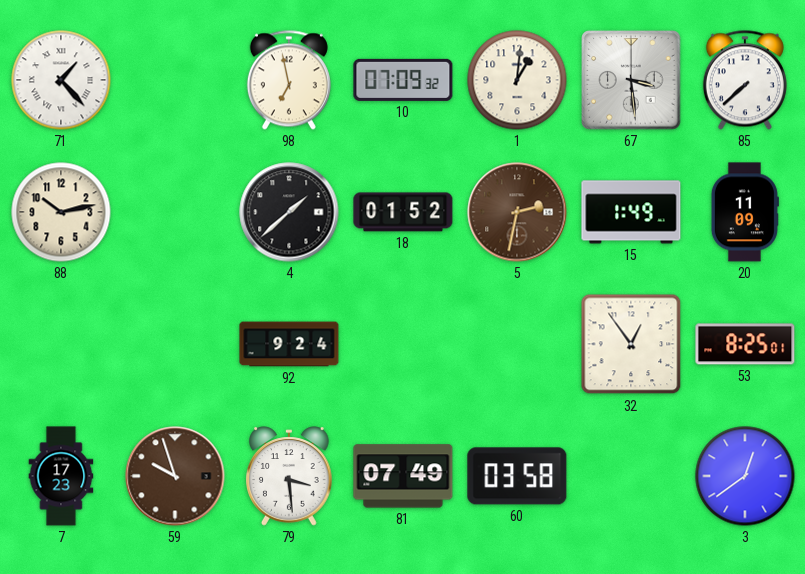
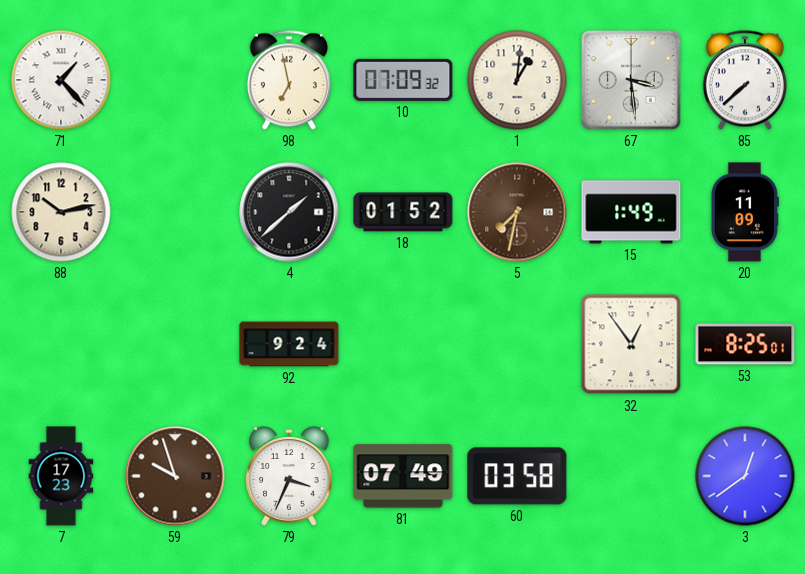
5: 2:32 -> 7:32
79: 3:29 -> 3:34
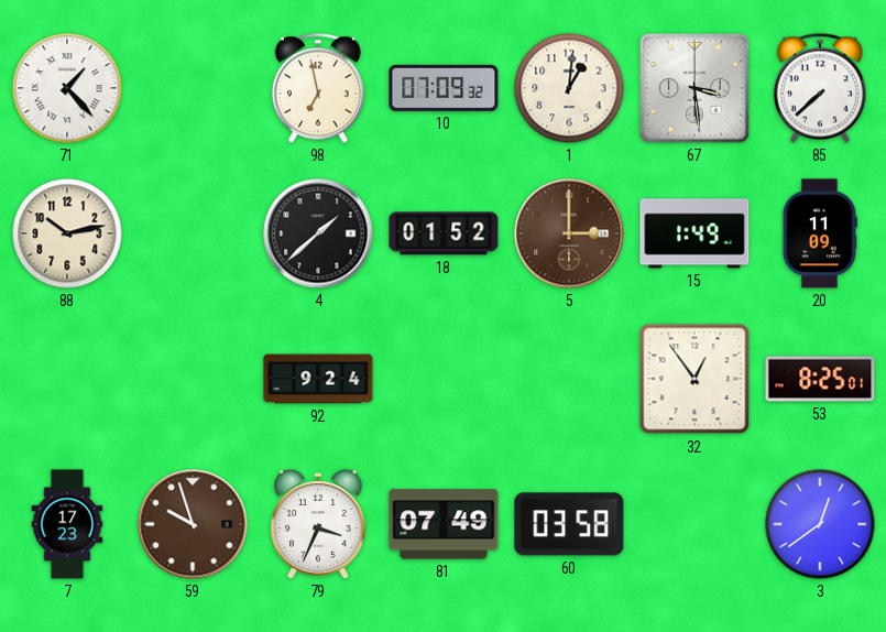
5: 7:32 -> 3:00
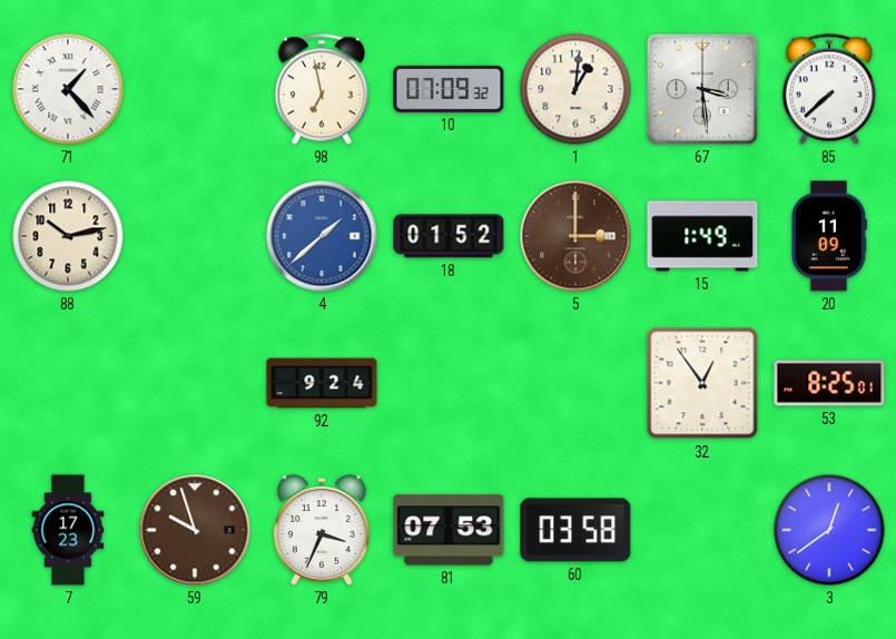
4 dial: black -> blue
81: 07:49 -> 07:53
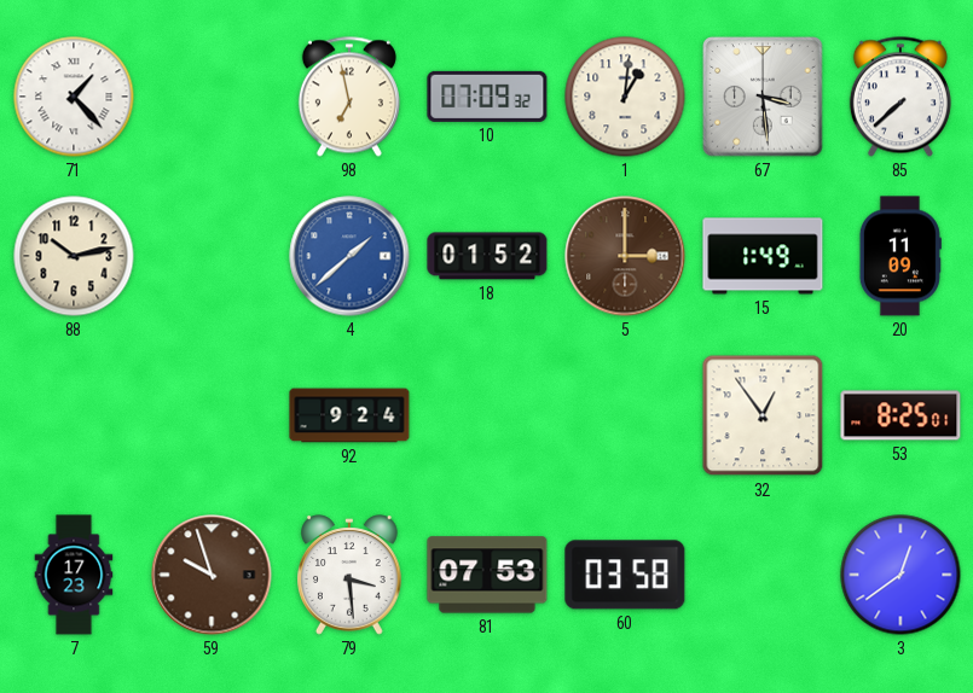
79: 3:34 -> 3:29
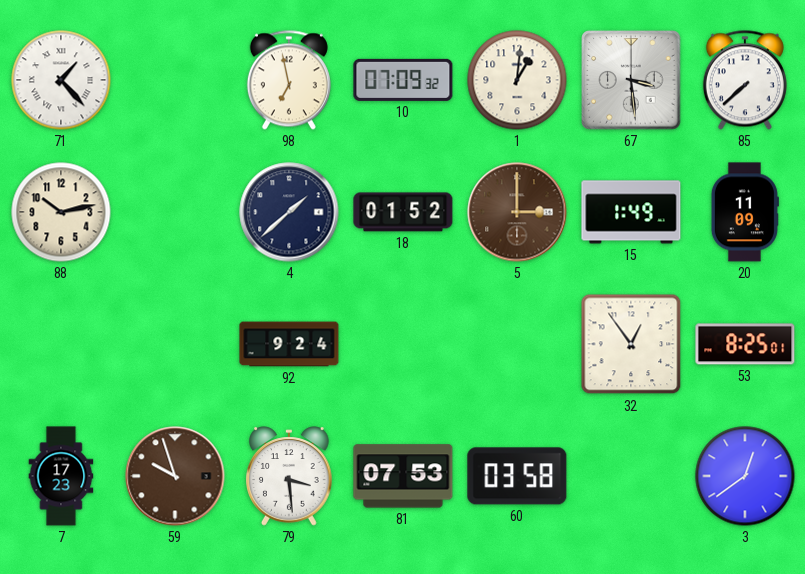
4 dial: blue -> navy
